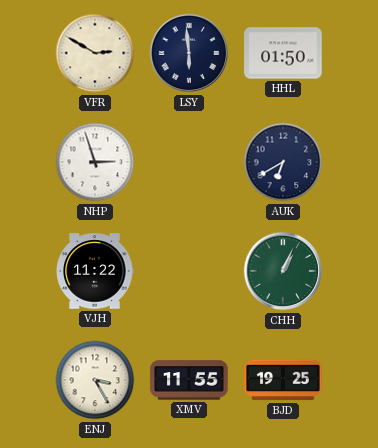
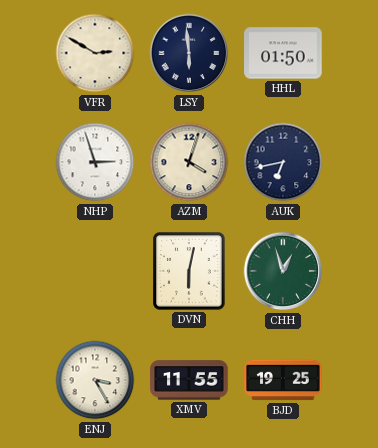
AZM: none -> 4:03
AUK: 6:40 -> 6:43
VJH: 11:22 -> none
DVN: none -> 6:02
CHH: 1:04 -> 12:57
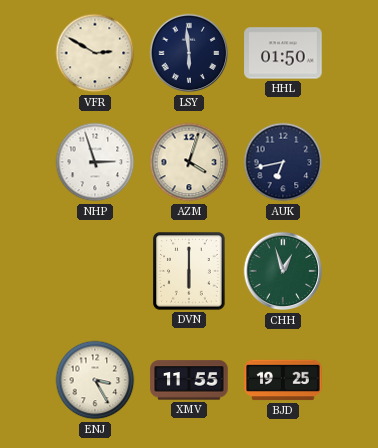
DVN: 6:02 -> 6:00
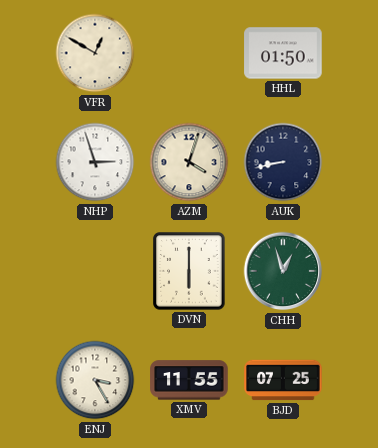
VFR: 2:50 -> 12:50
LSY: 5:59 -> none
AUK: 6:43 -> 8:43
BJD: 19:25 -> 07:25
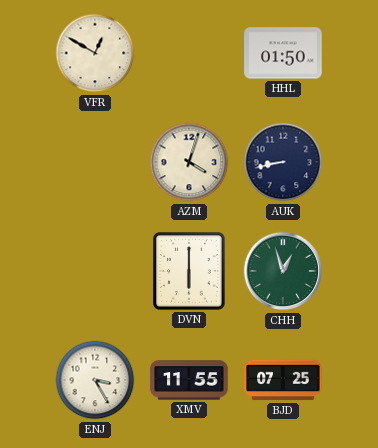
NHP: 2:57 -> none
